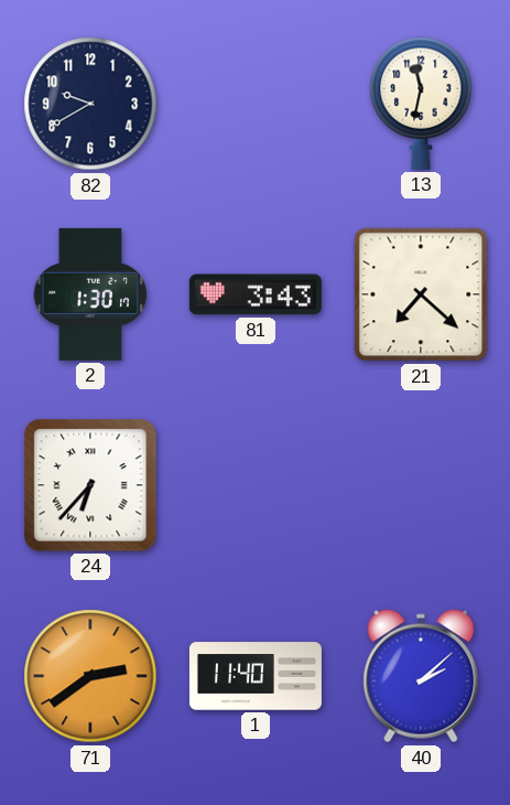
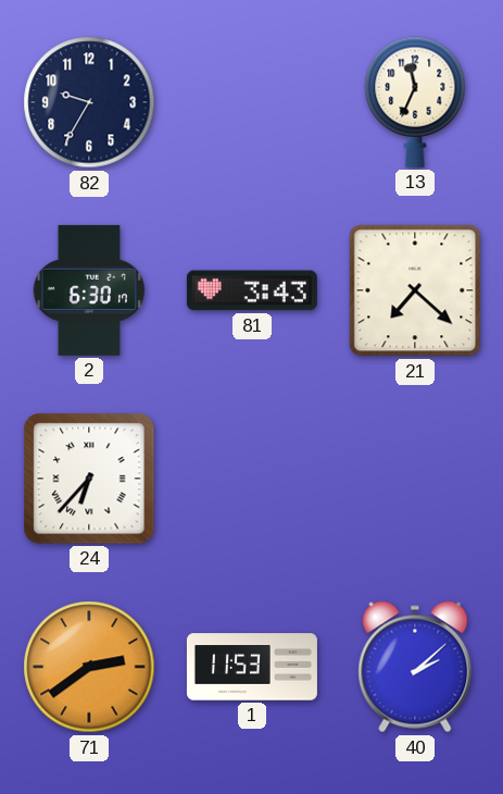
82: 9:40 -> 9:35
13: 11:32 -> 11:34
2: 1:30 -> 6:30
1: 11:40 -> 11:53
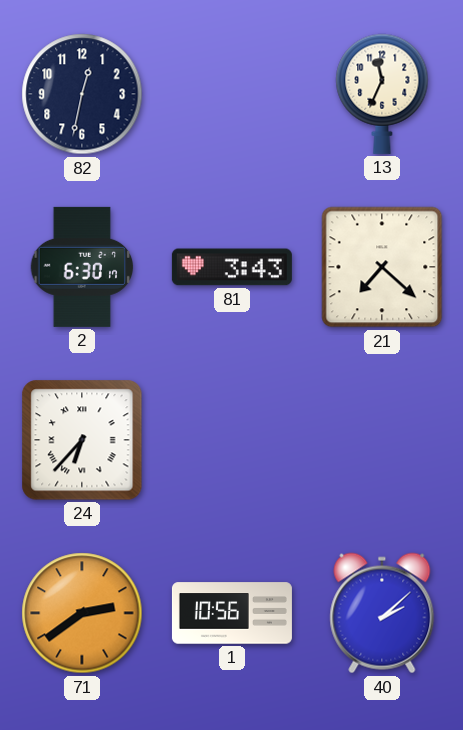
82: 9:35 -> 12:32
1: 11:53 -> 10:56
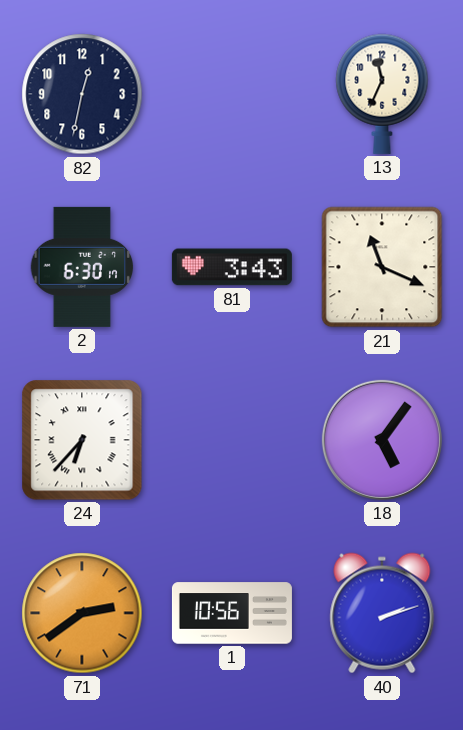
21: 7:22 -> 11:19
18: none -> 5:06
40: 2:08 -> 2:12
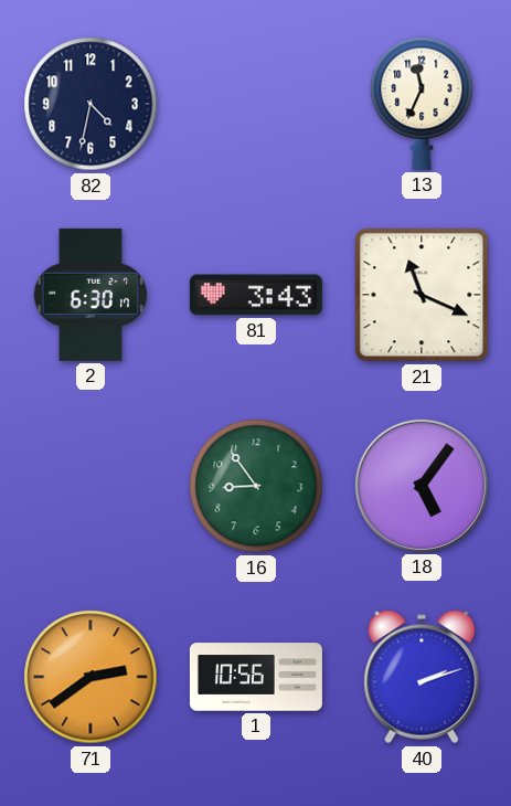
82: 12:32 -> 4:32
24: 6:37 -> none
16: none -> 8:54
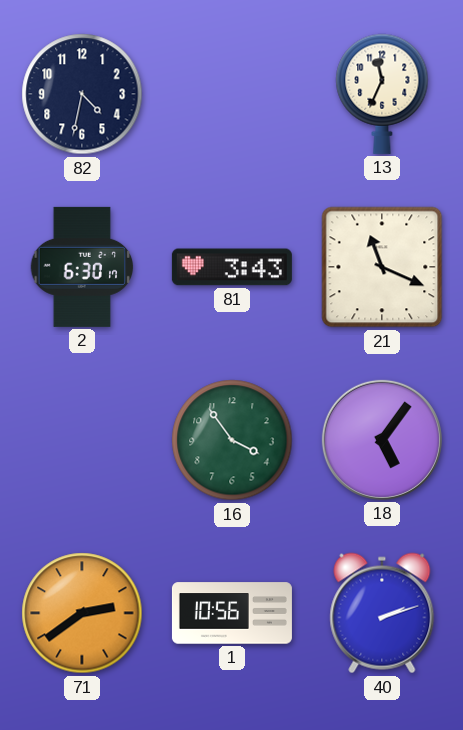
16: 8:54 -> 3:54
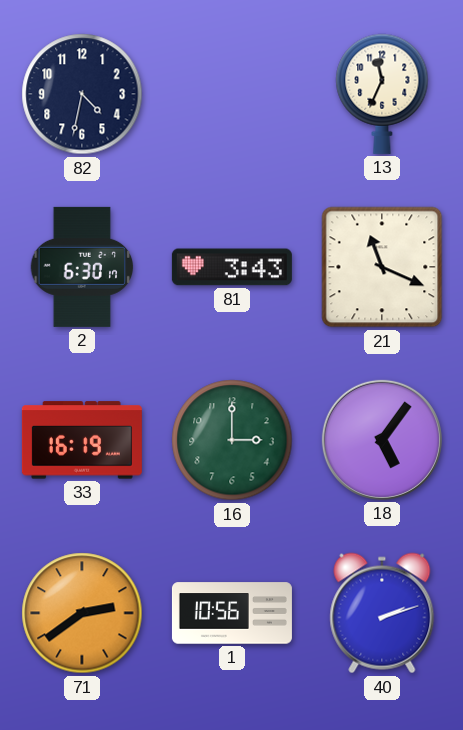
33: none -> 16:19
16: 3:54 -> 3:00
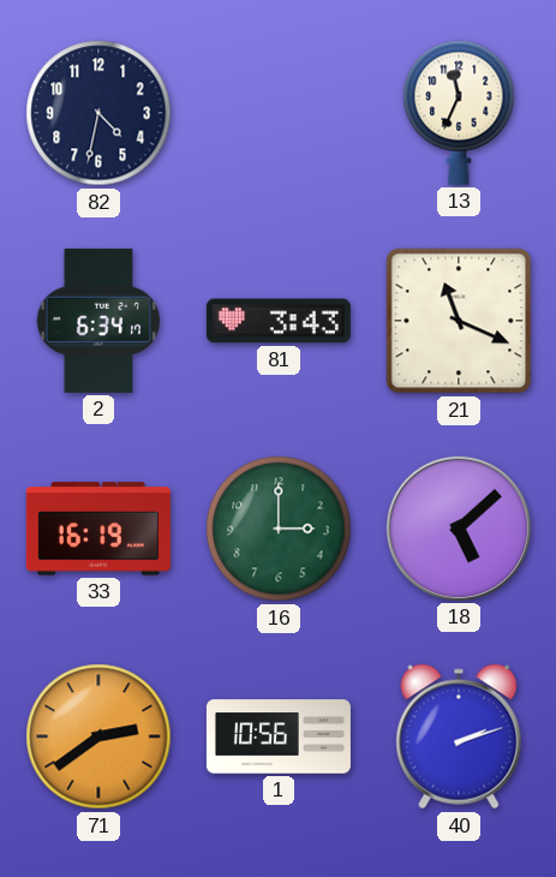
2: 6:30 -> 6:34
18: 5:06 -> 5:08
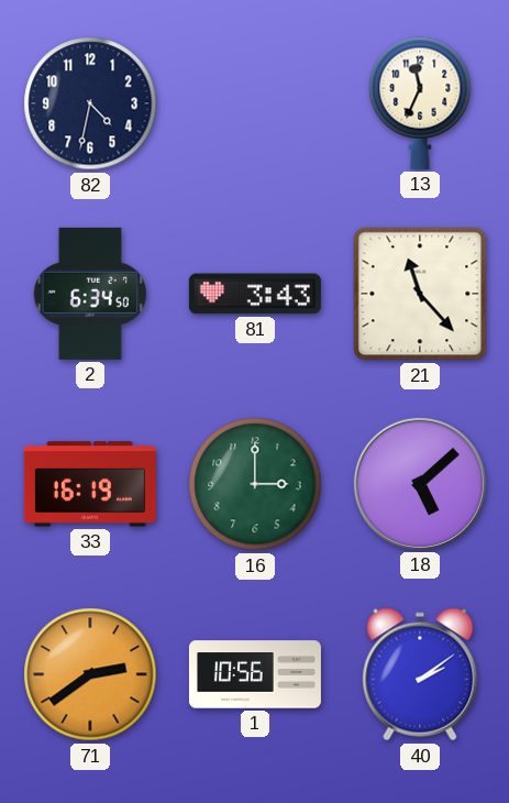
2: 6:34:17 -> 6:34:50
21: 11:19 -> 11:23
40: 2:12 -> 2:09
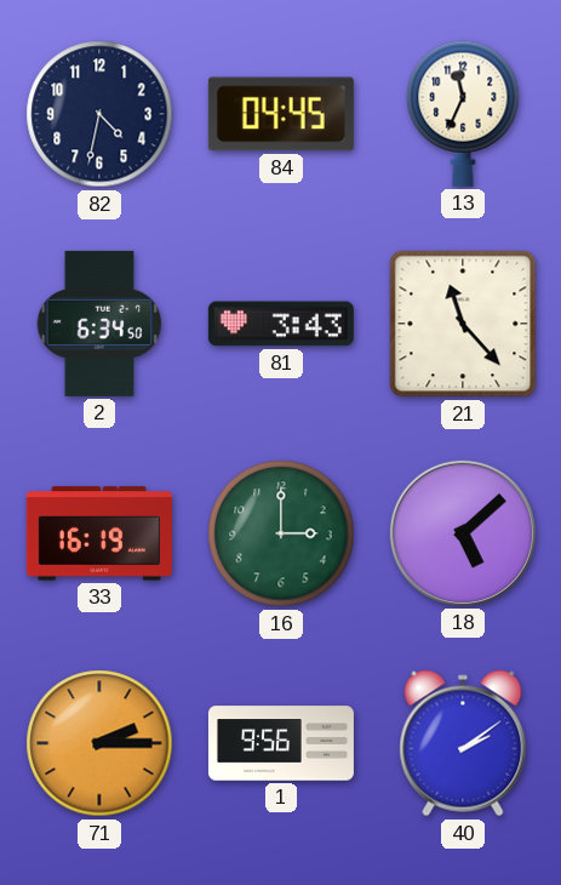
84: none -> 04:45
71: 2:39 -> 2:15
1: 10:56 -> 9:56
